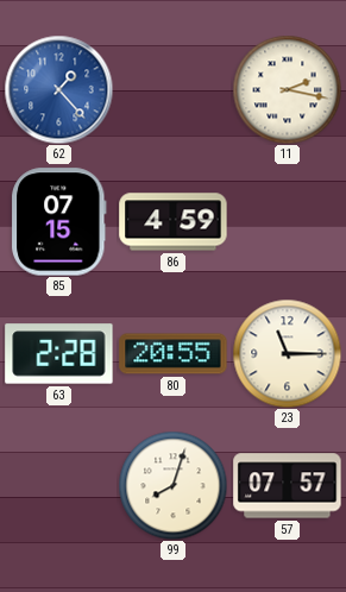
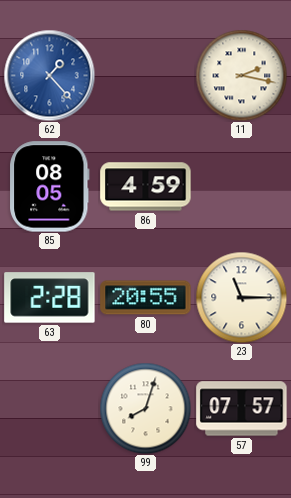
85: 07:15 -> 08:05
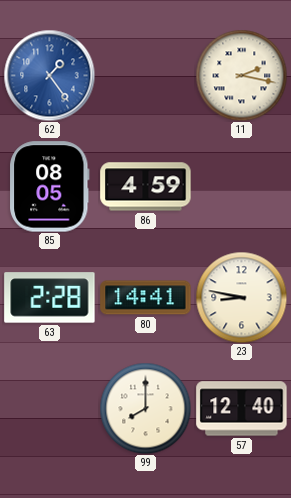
62: 1:23 -> 1:24
80: 20:55 -> 14:41
23: 11:15 -> 8:47
99: 8:03 -> 8:00
57: 07:57 -> 12:40
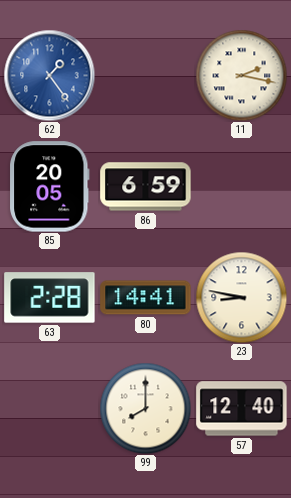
85: 08:05 -> 20:05
86: 4:59 -> 6:59
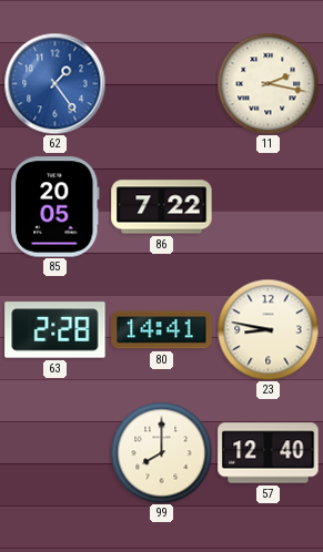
86: 6:59 -> 7:22
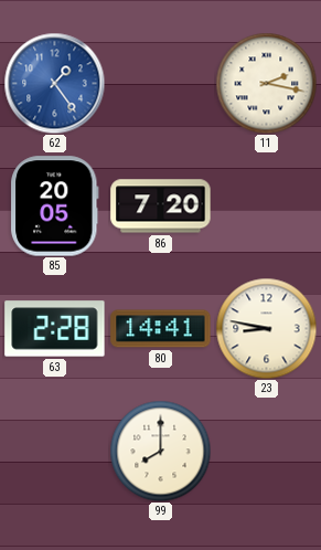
86: 7:22 -> 7:20
57: 12:40 -> none
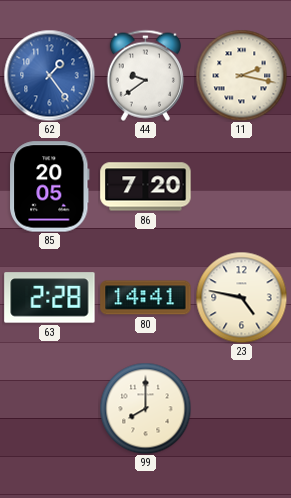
44: none -> 9:39
23: 8:47 -> 4:47
